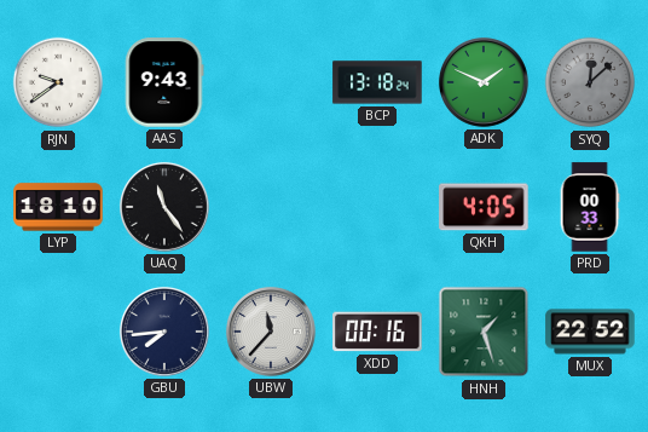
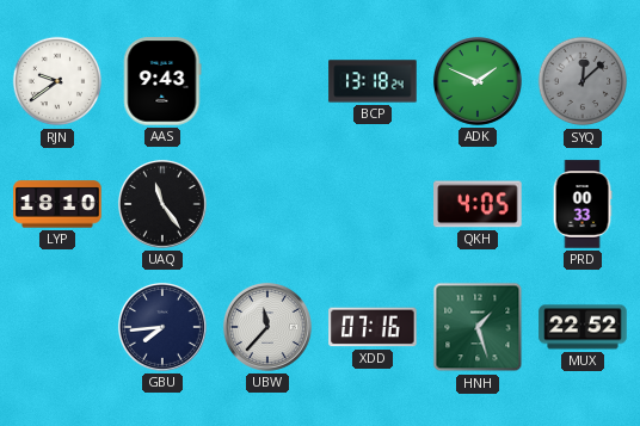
XDD: 00:16 -> 07:16
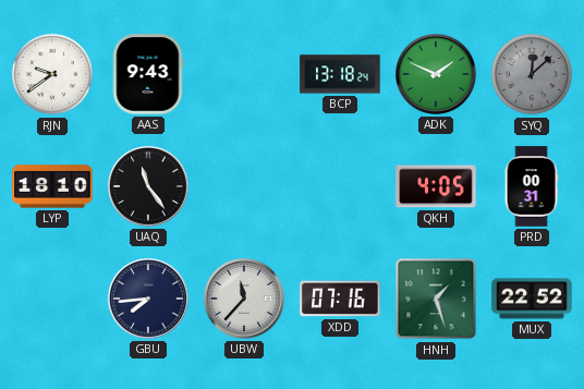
PRD: 00:33 -> 00:31
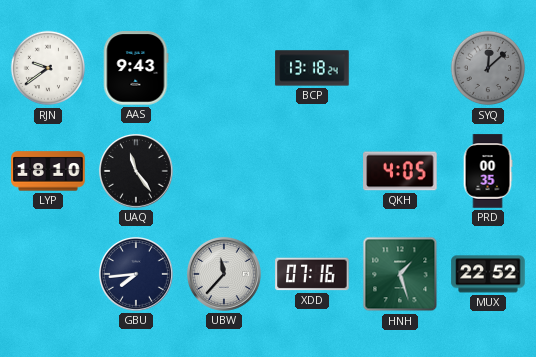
ADK: 1:49 -> none
PRD: 00:31 -> 00:35
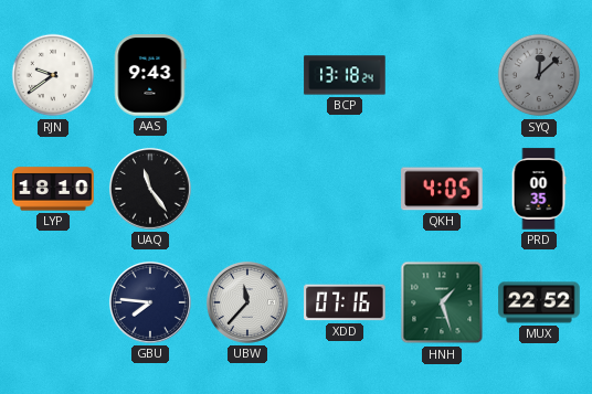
GBU: 7:44 -> 7:46
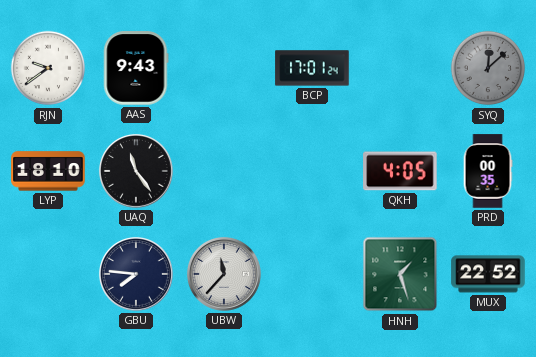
BCP: 13:18 -> 17:01
XDD: 07:16 -> none
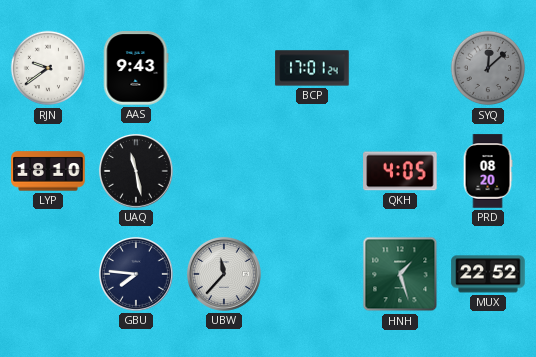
UAQ: 11:24 -> 11:28
PRD: 00:35 -> 08:20
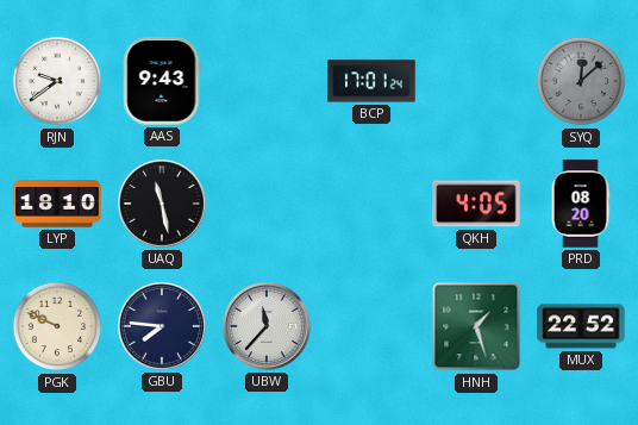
PGK: none -> 9:49
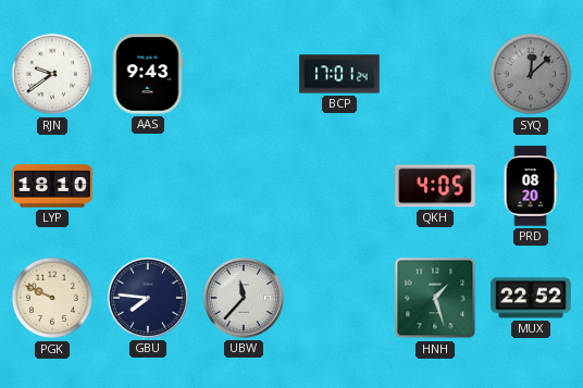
UAQ: 11:28 -> none
